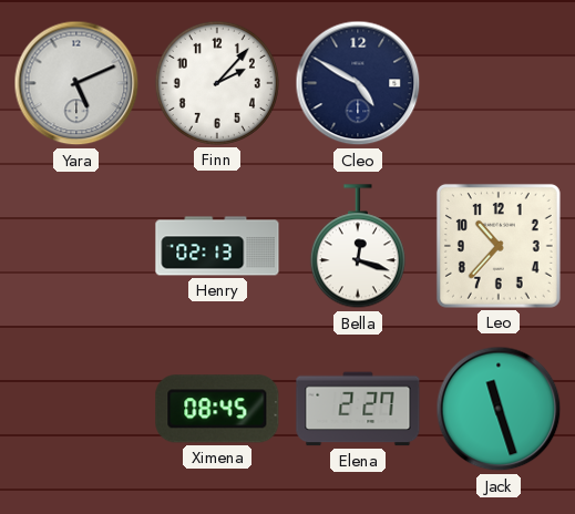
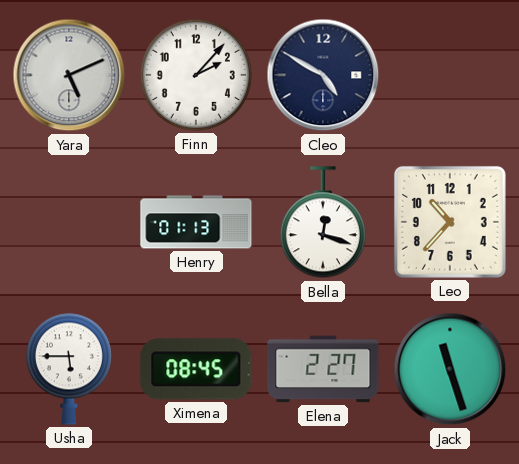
Henry: 02:13 -> 01:13
Usha: none -> 5:45
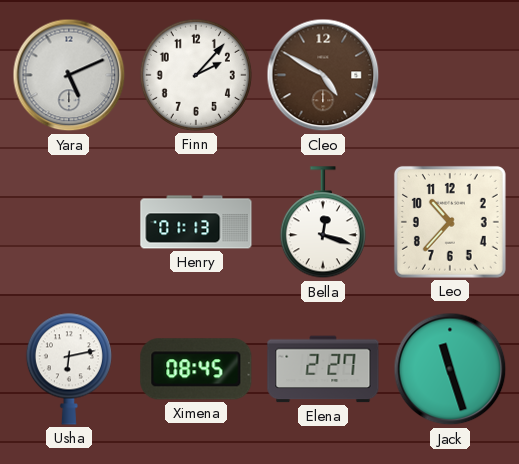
Cleo dial: navy -> brown
Usha: 5:45 -> 6:13
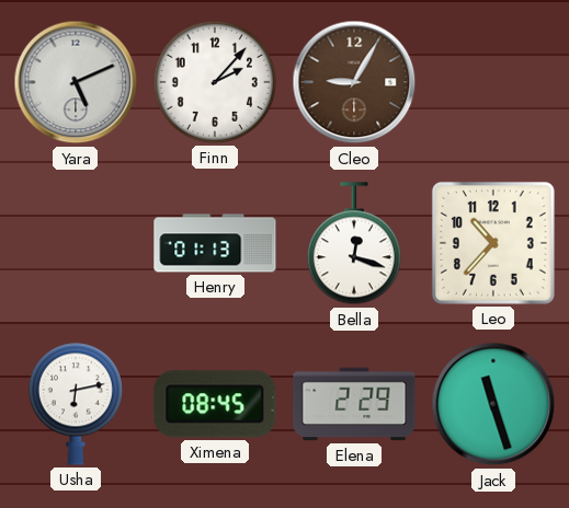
Cleo: 4:50 -> 9:05
Elena: 2:27 -> 2:29
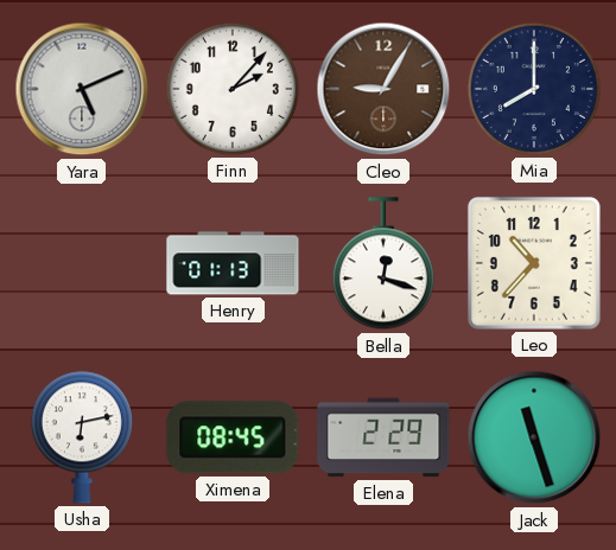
Mia: none -> 8:00
